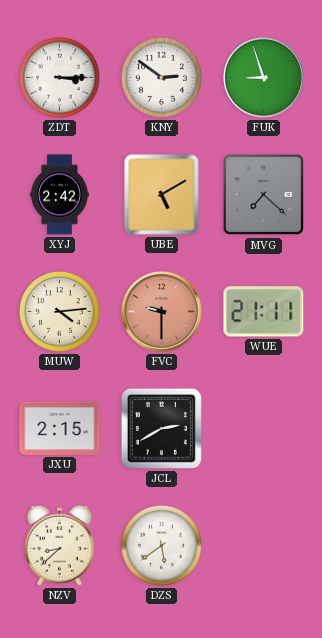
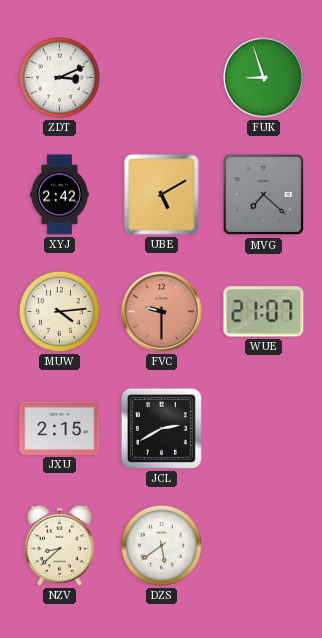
ZDT: 3:15 -> 3:11
KNY: 2:51 -> none
WUE: 21:11 -> 21:07
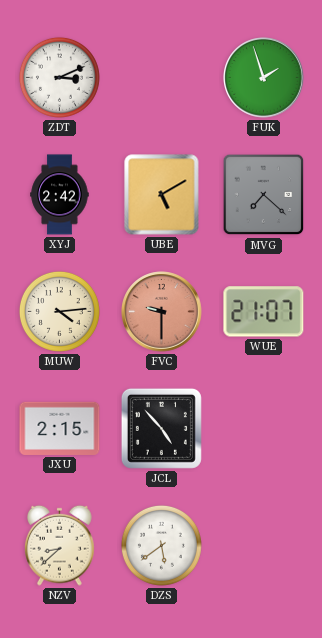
FUK: 8:57 -> 1:57
JCL: 2:40 -> 4:53
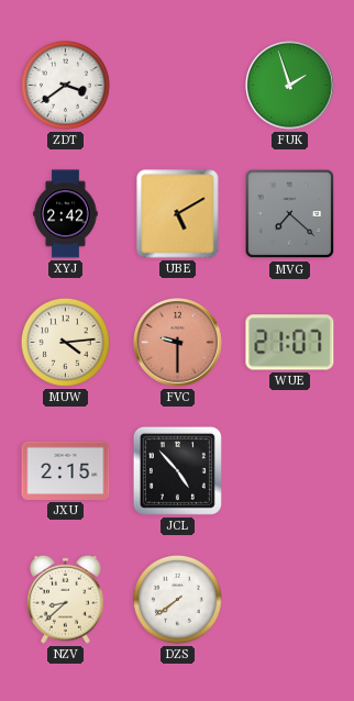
ZDT: 3:11 -> 3:39
DZS: 5:39 -> 7:39
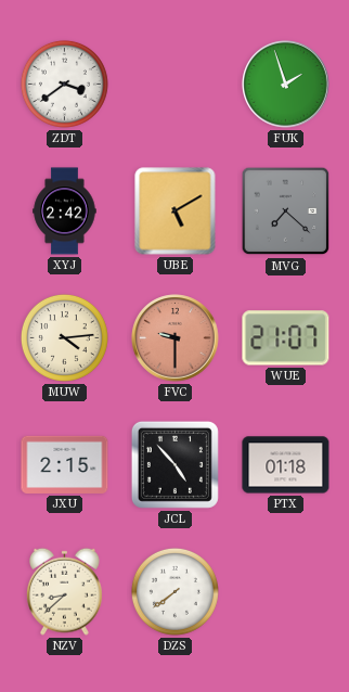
PTX: none -> 01:18
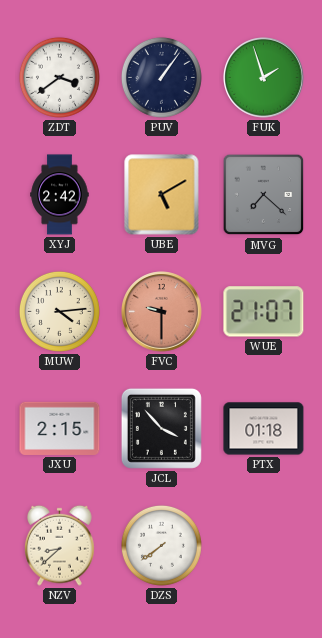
PUV: none -> 1:06
JCL: 4:53 -> 3:53
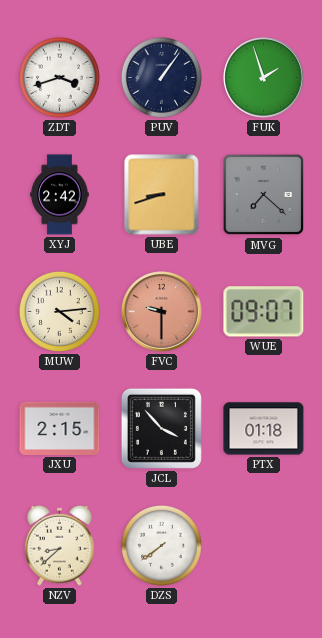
ZDT: 3:39 -> 3:42
UBE: 5:10 -> 8:42
WUE: 21:07 -> 09:07
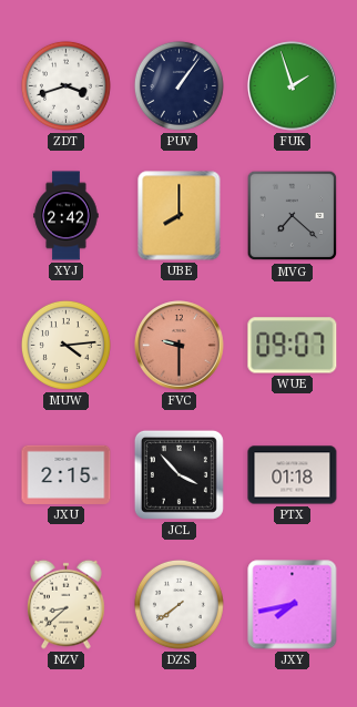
UBE: 8:42 -> 8:00
JXY: none -> 7:43
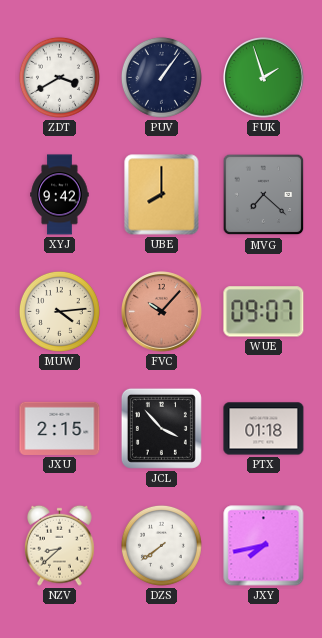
ZDT: 3:42 -> 3:40
XYJ: 2:42 -> 9:42
FVC: 9:30 -> 10:07
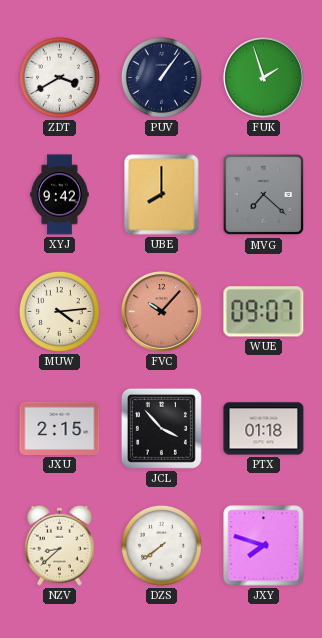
JXY: 7:43 -> 7:48
